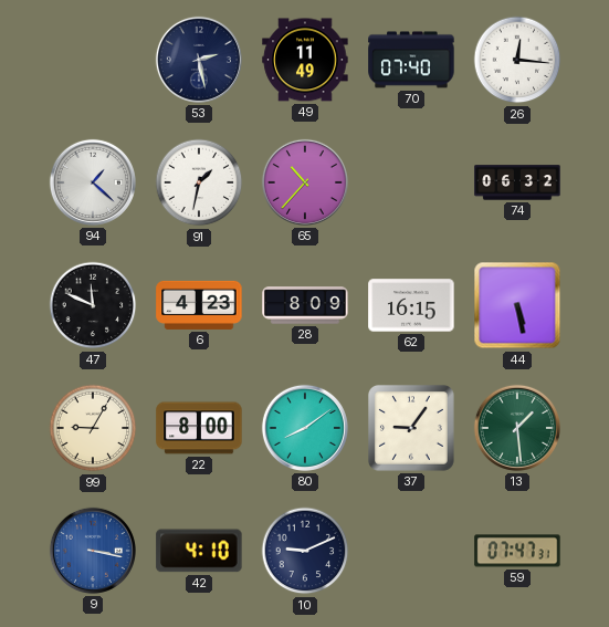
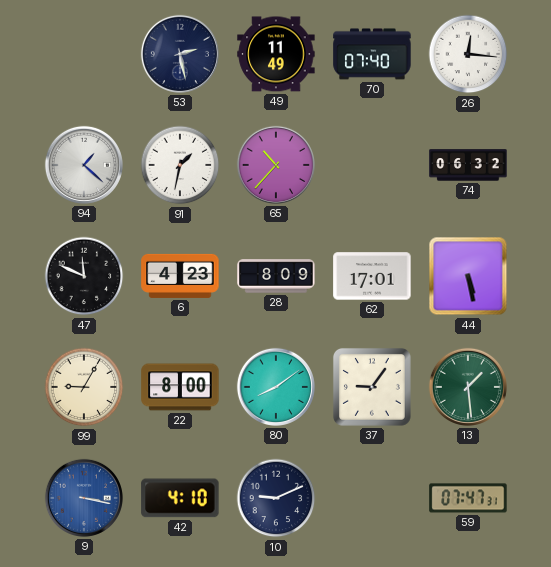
62: 16:15 -> 17:01
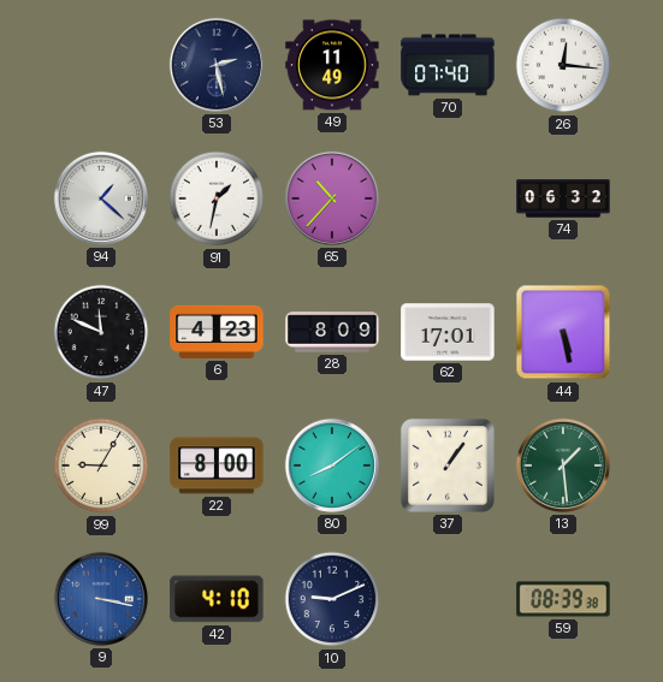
37: 9:06 -> 1:06
59: 07:47 -> 08:39
